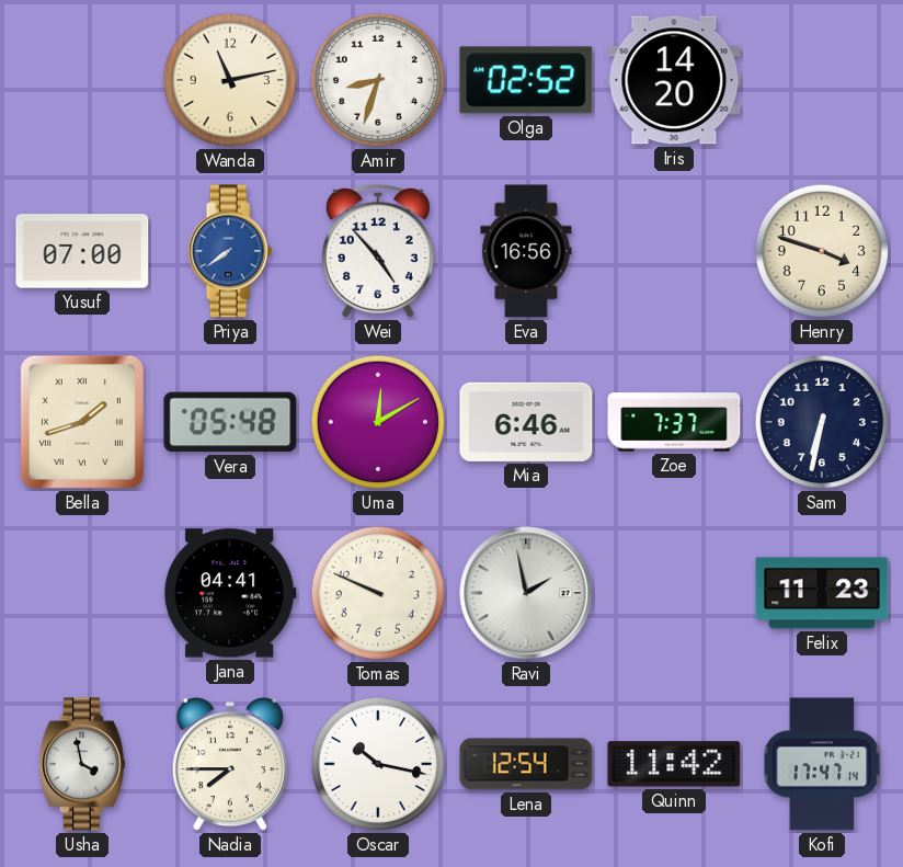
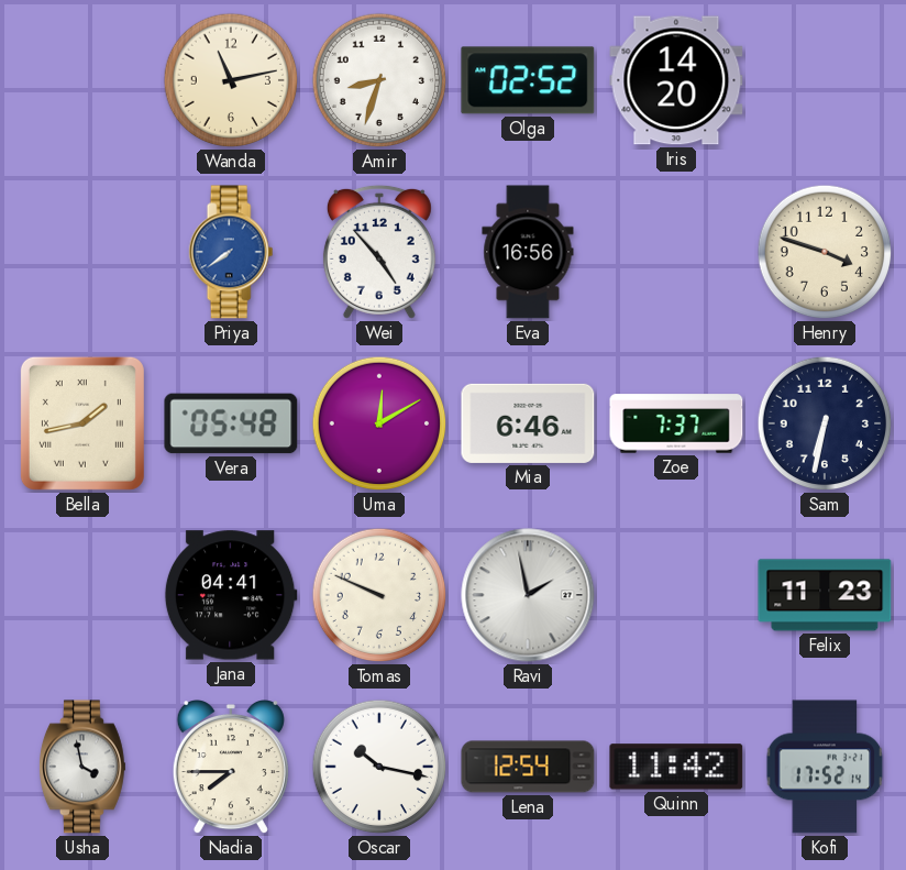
Yusuf: 07:00 -> none
Bella: 1:42 -> 1:43
Kofi: 17:47 -> 17:52
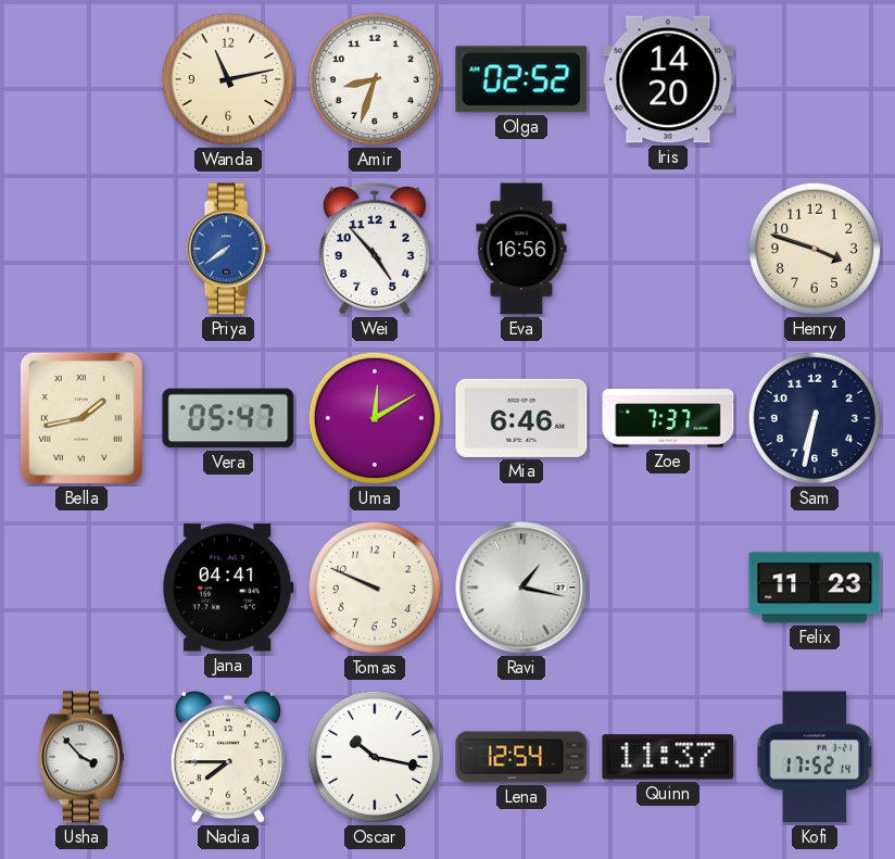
Vera: 05:48 -> 05:47
Ravi: 1:58 -> 1:17
Usha: 3:58 -> 3:53
Quinn: 11:42 -> 11:37
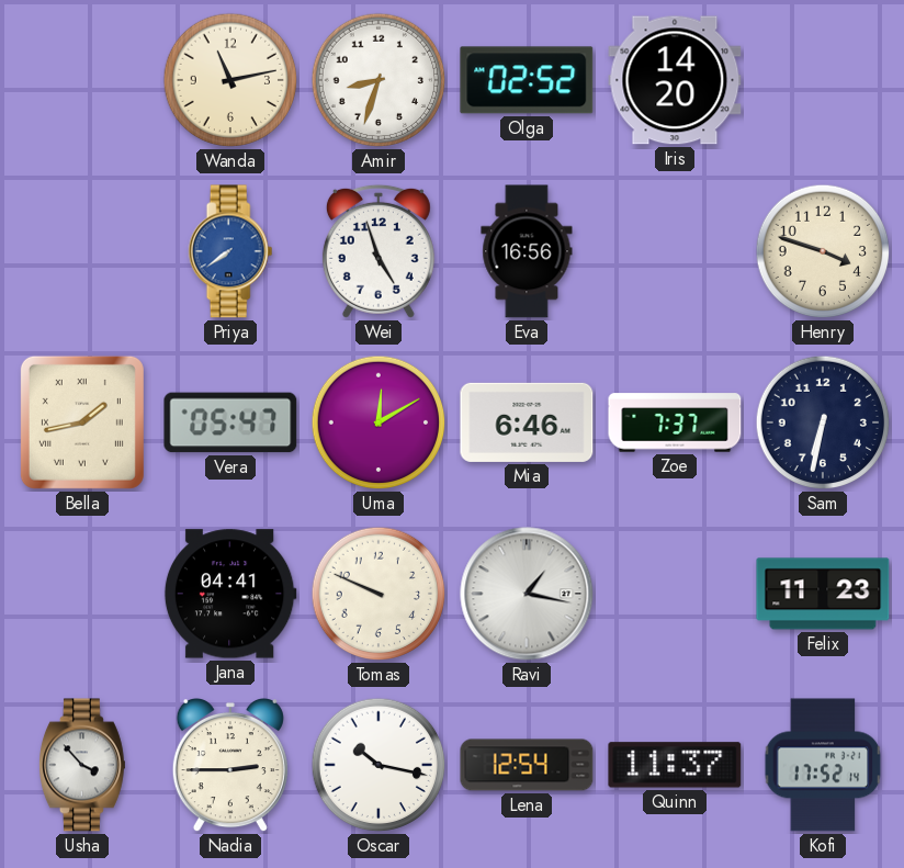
Wei: 4:53 -> 4:57
Nadia: 7:45 -> 2:45
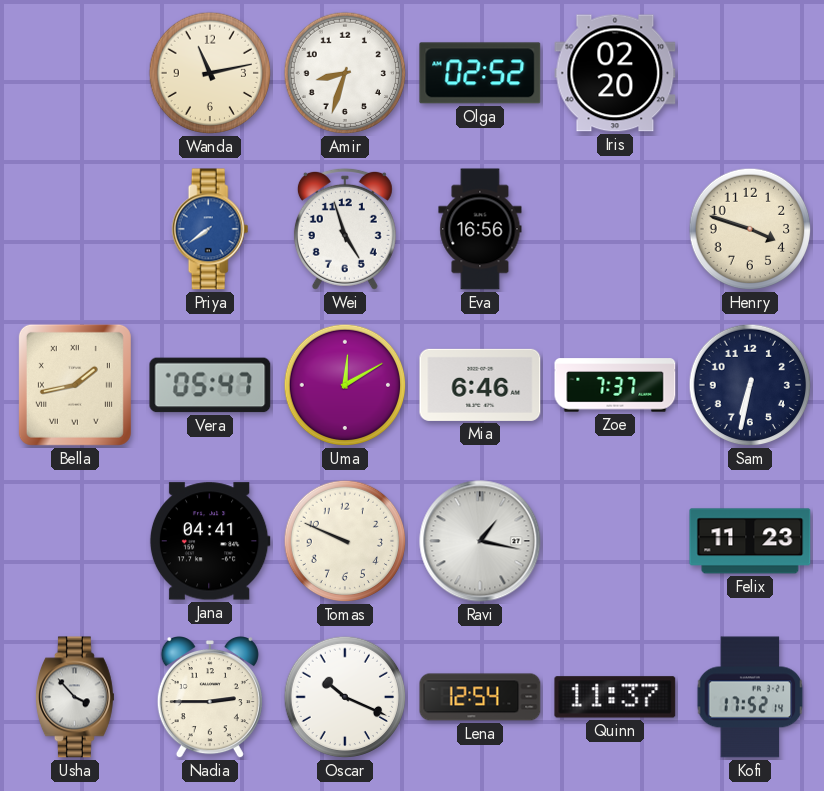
Iris: 14:20 -> 02:20
Oscar: 10:17 -> 10:19
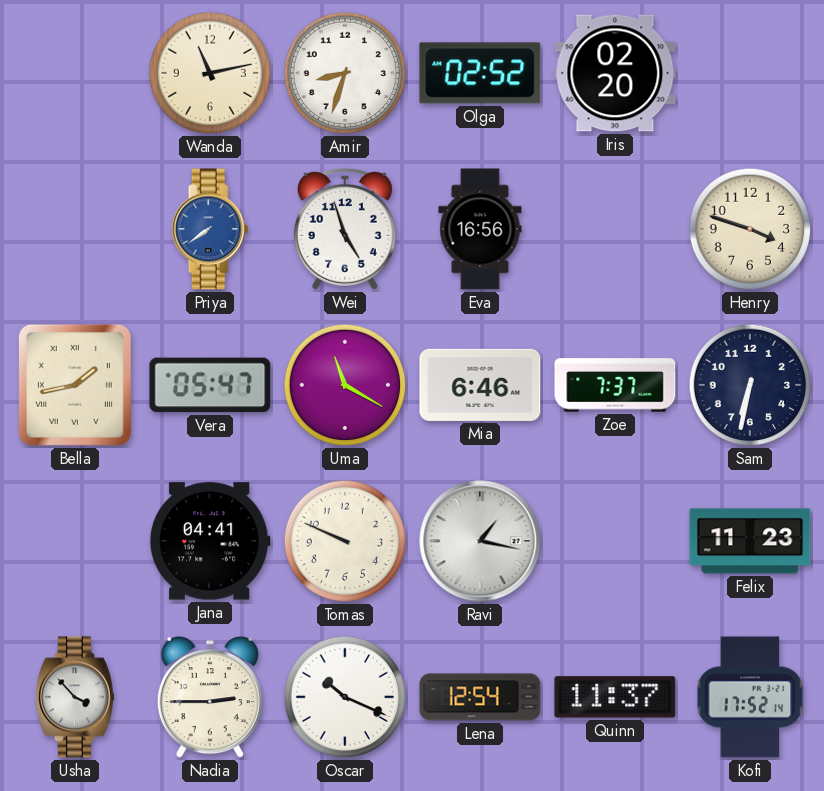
Uma: 12:10 -> 11:20
